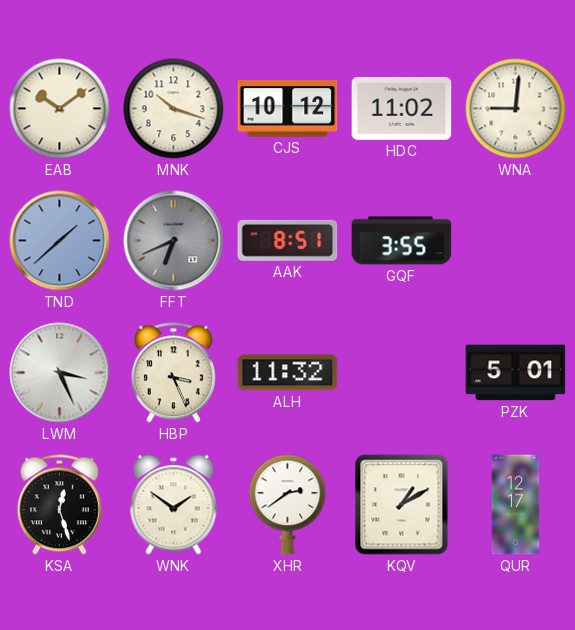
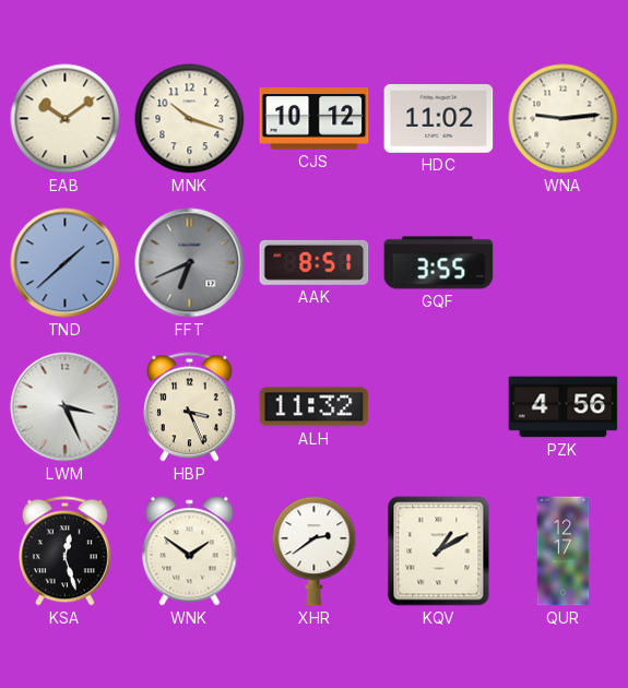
WNA: 9:01 -> 9:14
PZK: 5:01 -> 4:56
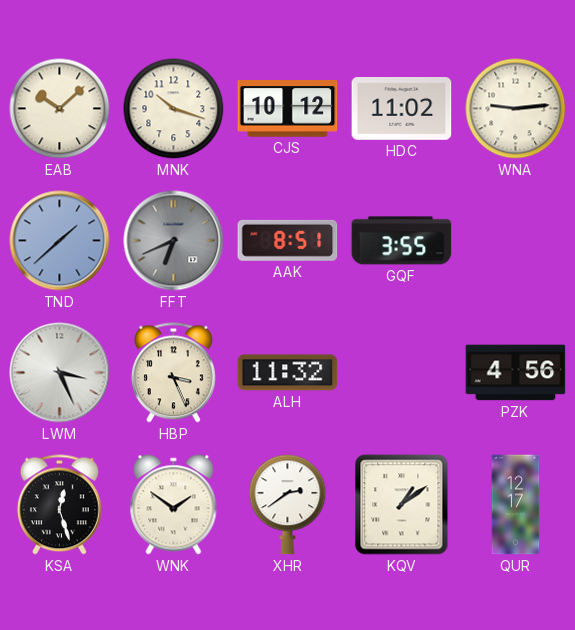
EAB: 10:09 -> 10:08
KQV: 1:10 -> 1:09
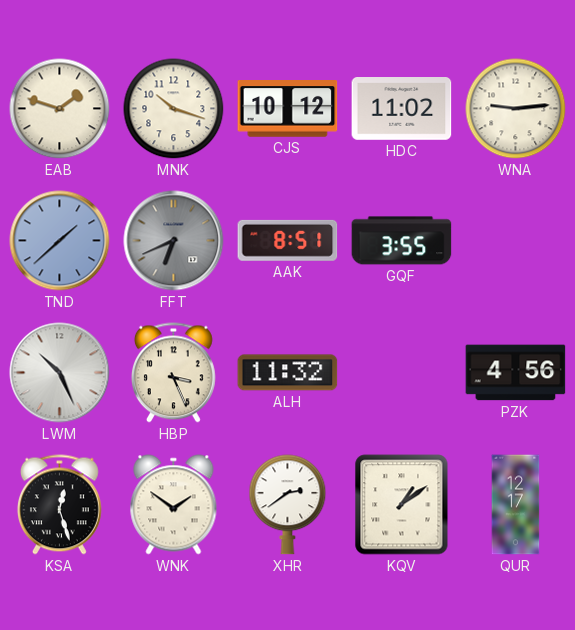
EAB: 10:08 -> 1:48
LWM: 3:26 -> 10:26
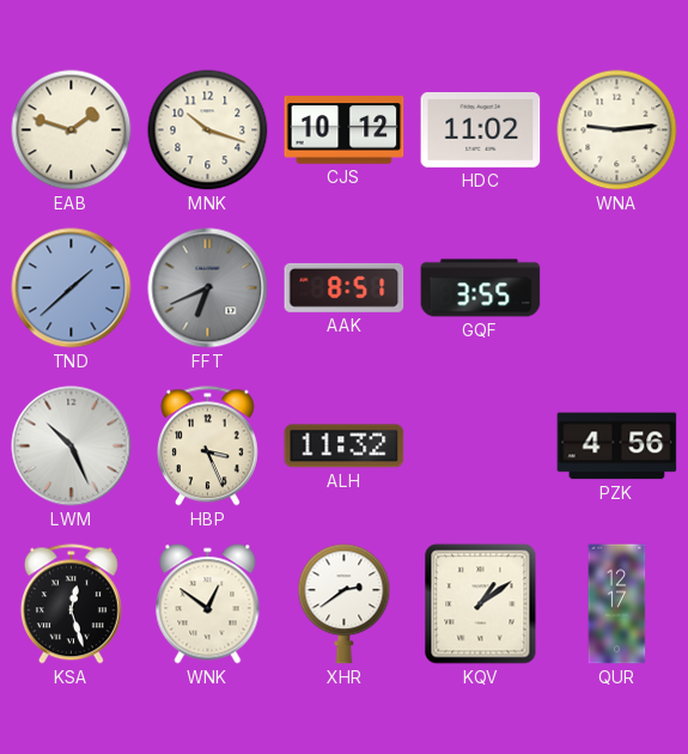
WNK: 1:51 -> 12:51
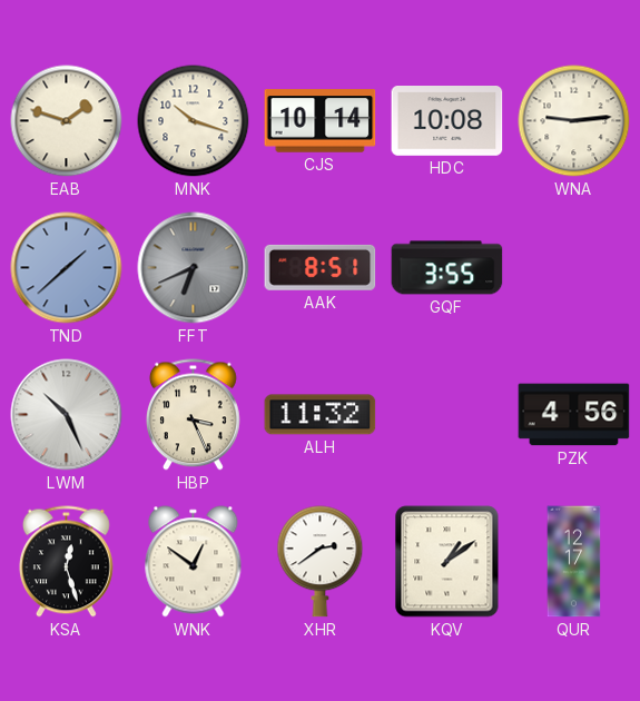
CJS: 10:12 -> 10:14
HDC: 11:02 -> 10:08
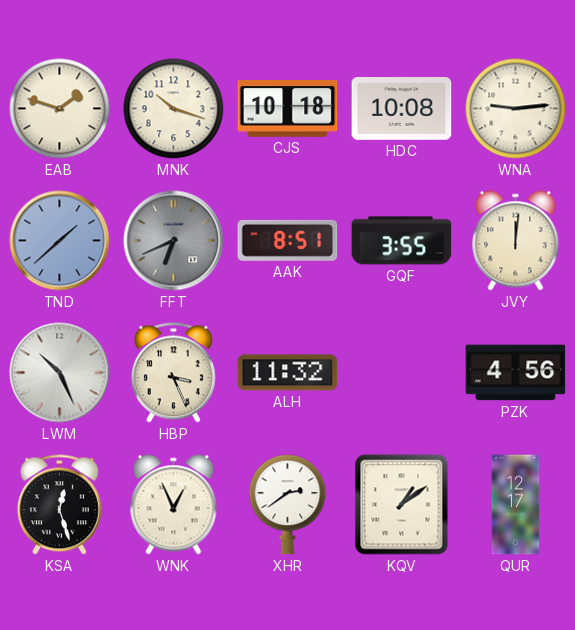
CJS: 10:14 -> 10:18
JVY: none -> 12:01
WNK: 12:51 -> 12:56
